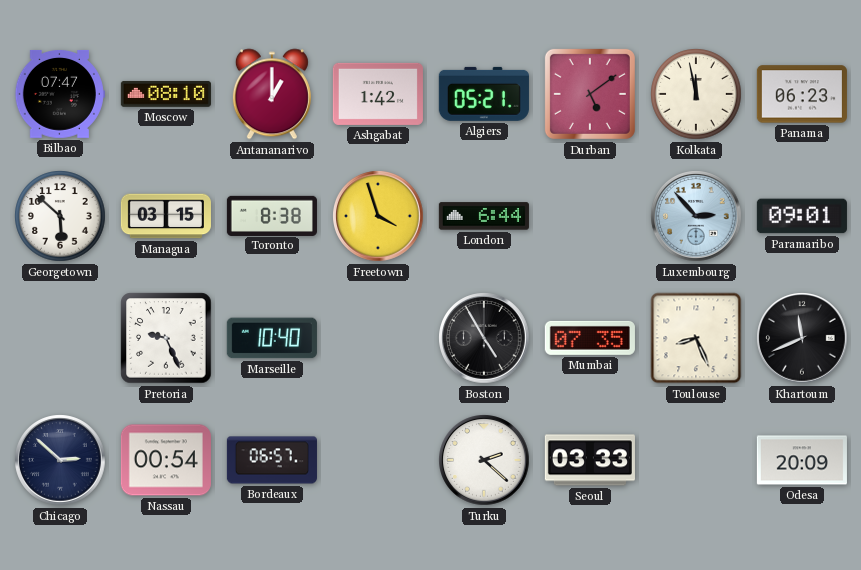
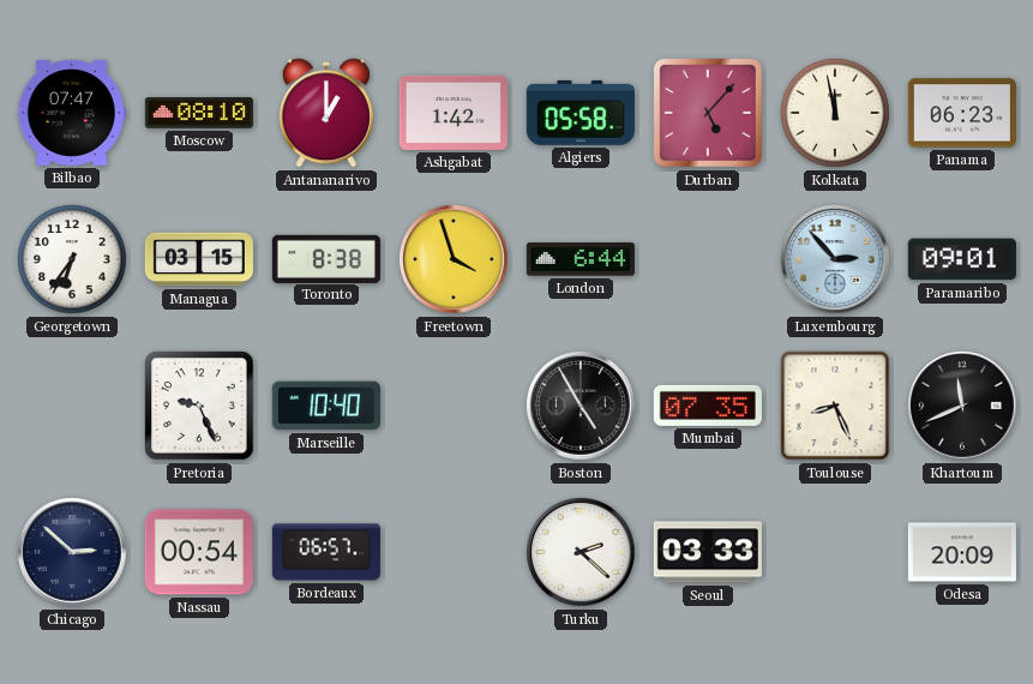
Algiers: 05:21 -> 05:58
Durban: 5:09 -> 5:07
Georgetown: 5:52 -> 6:36
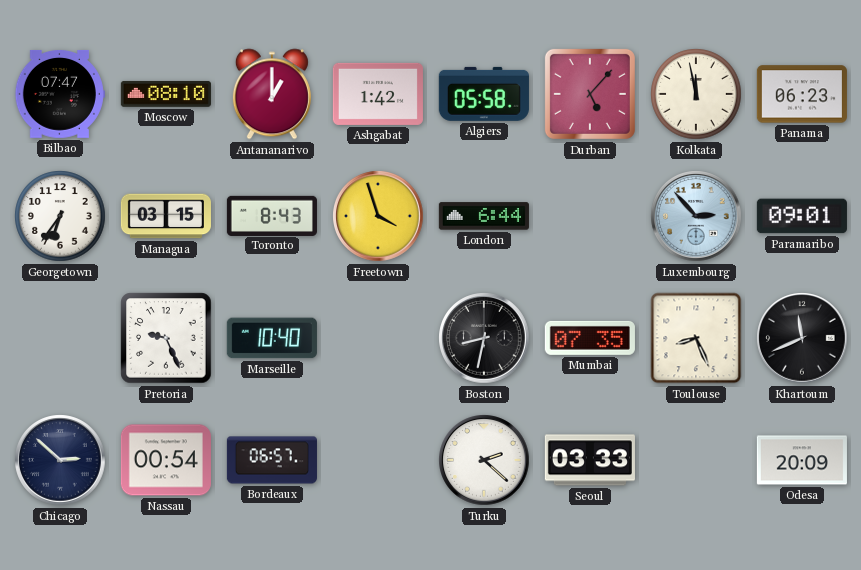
Toronto: 8:38 -> 8:43
Boston: 4:55 -> 8:32
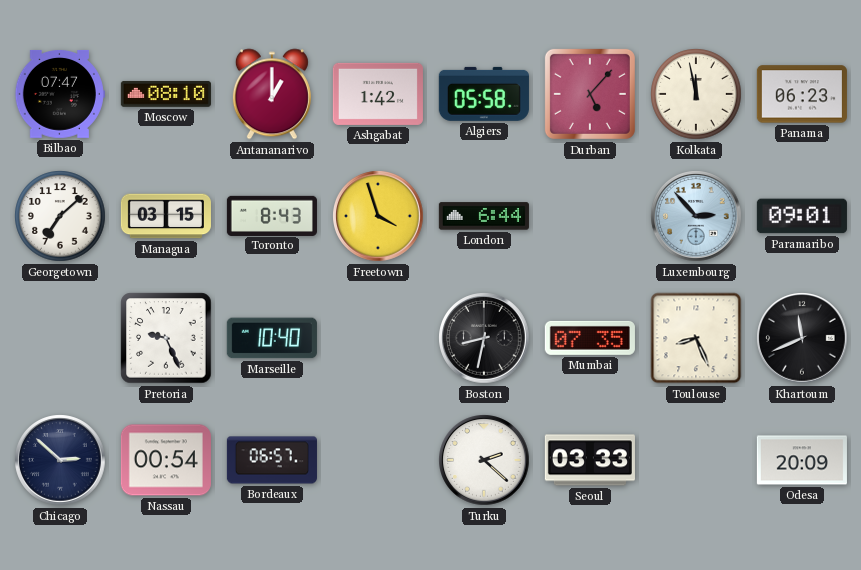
Georgetown: 6:36 -> 7:08
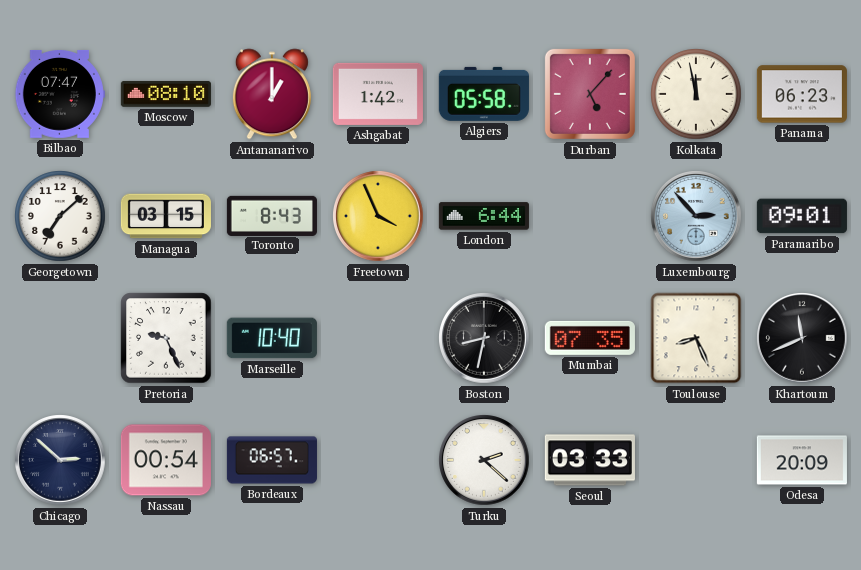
Freetown: 3:57 -> 3:56
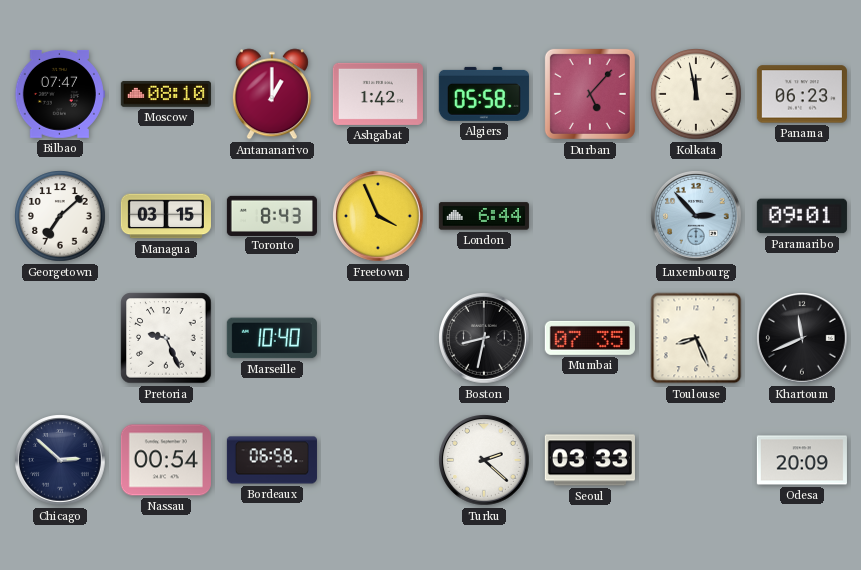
Bordeaux: 06:57 -> 06:58
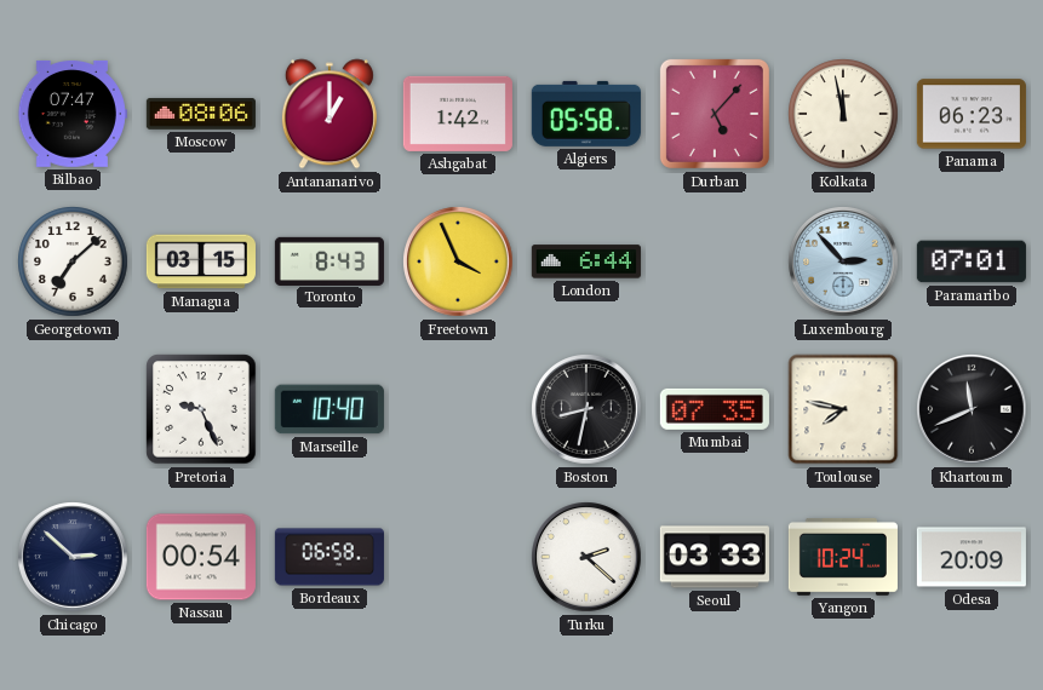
Moscow: 08:10 -> 08:06
Paramaribo: 09:01 -> 07:01
Toulouse: 8:26 -> 7:47
Yangon: none -> 10:24
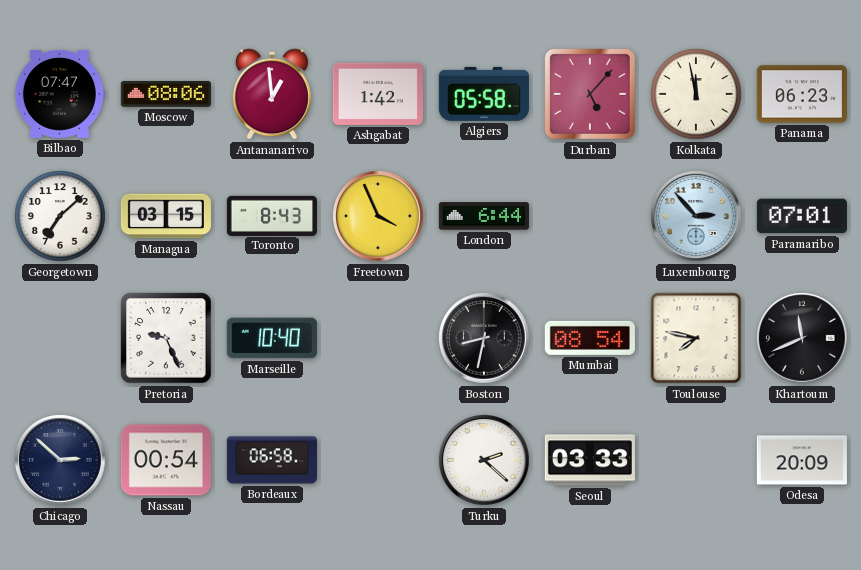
Antananarivo: 1:00 -> 12:59
Mumbai: 07:35 -> 08:54
Yangon: 10:24 -> none
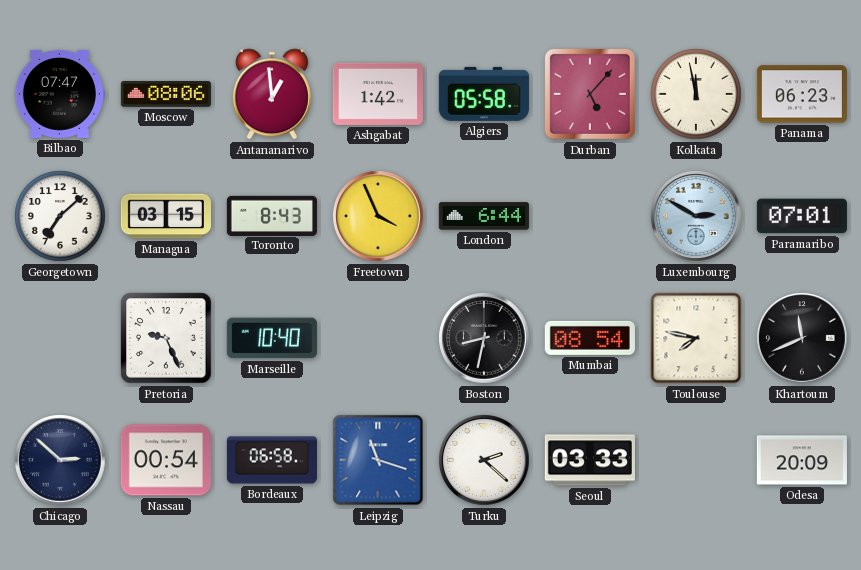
Luxembourg: 2:53 -> 2:50
Leipzig: none -> 11:18
